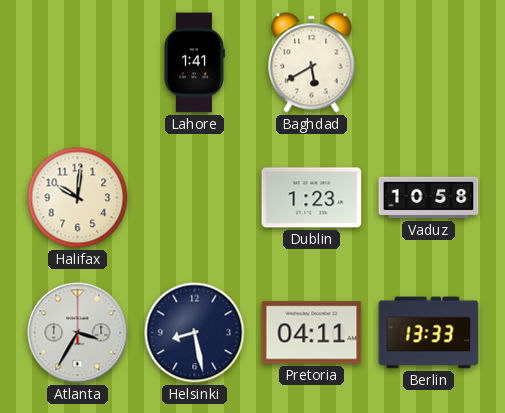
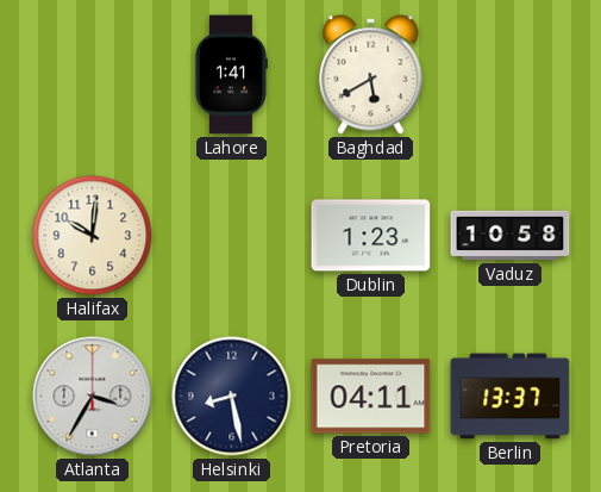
Berlin: 13:33 -> 13:37
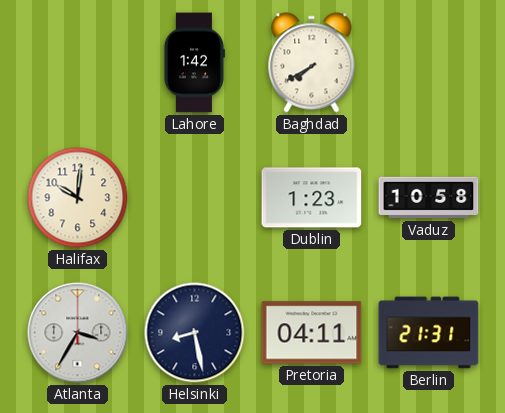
Lahore: 1:41 -> 1:42
Baghdad: 5:40 -> 7:40
Berlin: 13:37 -> 21:31
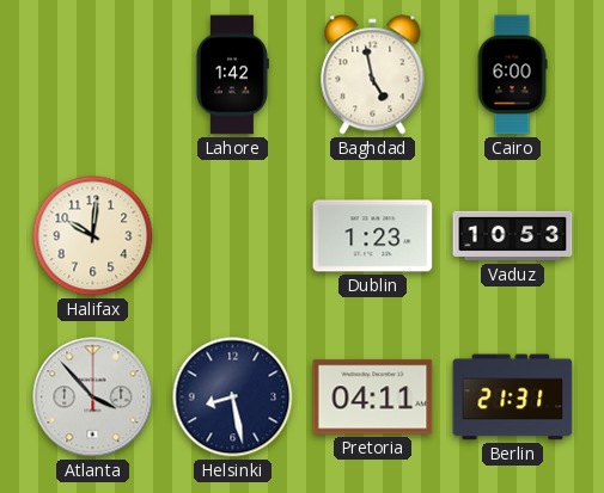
Baghdad: 7:40 -> 4:58
Cairo: none -> 6:00
Vaduz: 10:58 -> 10:53
Atlanta: 3:35 -> 3:53
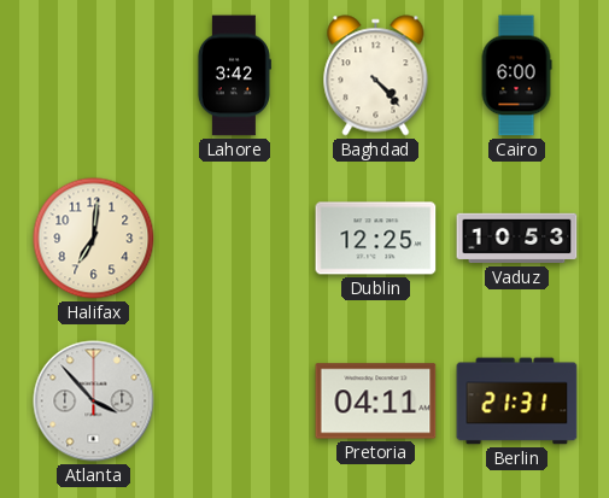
Lahore: 1:42 -> 3:42
Baghdad: 4:58 -> 4:23
Halifax: 10:01 -> 7:01
Dublin: 1:23 -> 12:25
Helsinki: 8:28 -> none
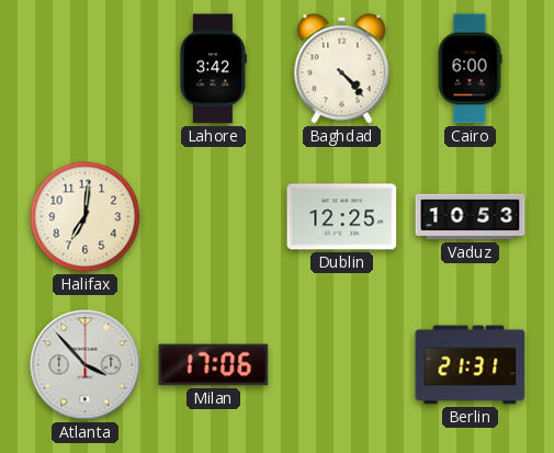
Milan: none -> 17:06
Pretoria: 04:11 -> none
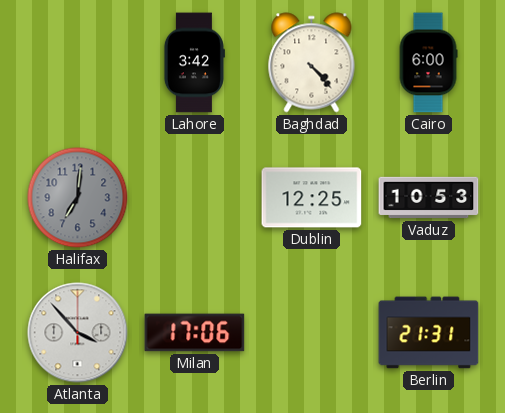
Halifax dial: cream -> grey
